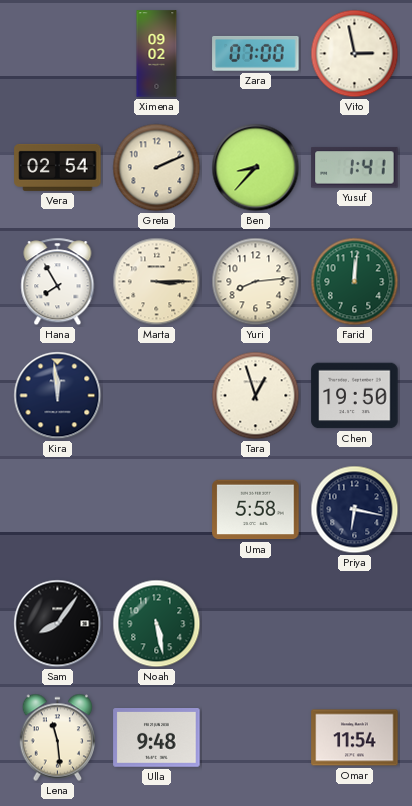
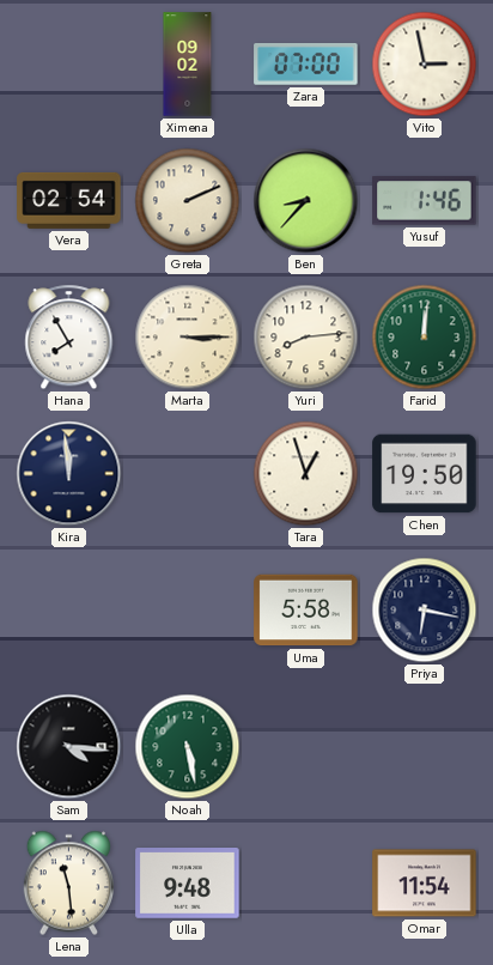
Yusuf: 1:41 -> 1:46
Sam: 8:06 -> 4:16
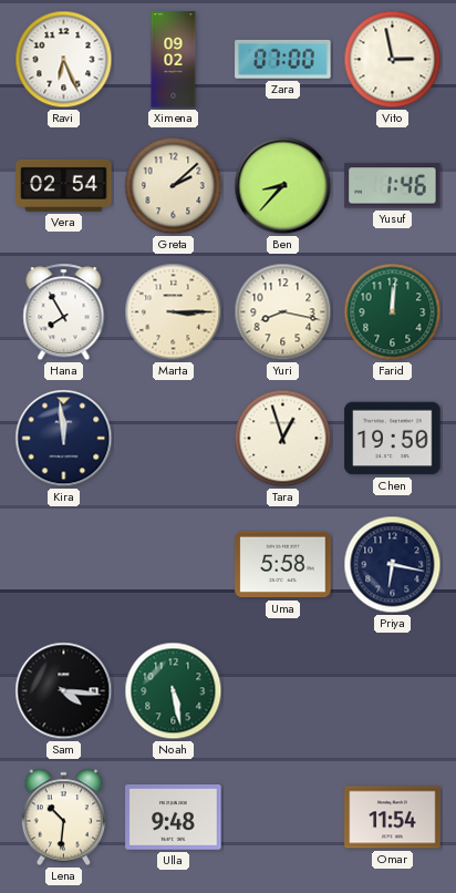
Ravi: none -> 6:26
Greta: 2:11 -> 2:08
Yuri: 8:14 -> 8:17
Lena: 11:29 -> 10:31
